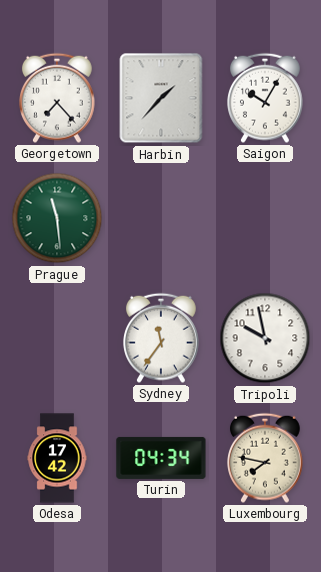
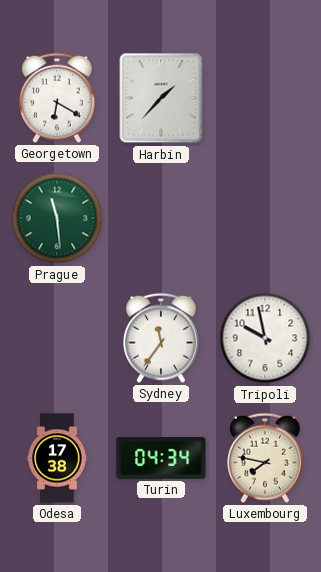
Georgetown: 7:23 -> 6:20
Saigon: 10:05 -> none
Odesa: 17:42 -> 17:38
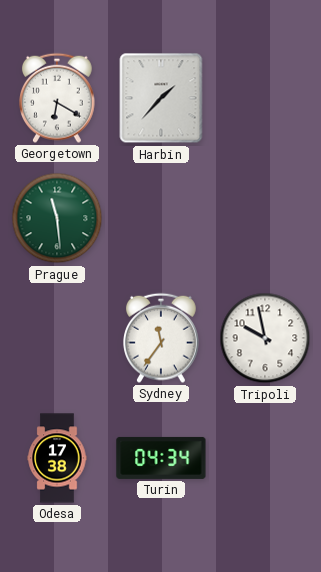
Luxembourg: 7:47 -> none
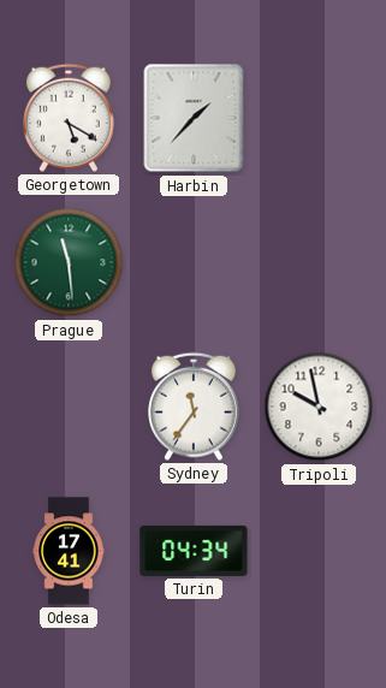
Georgetown: 6:20 -> 5:20
Odesa: 17:38 -> 17:41
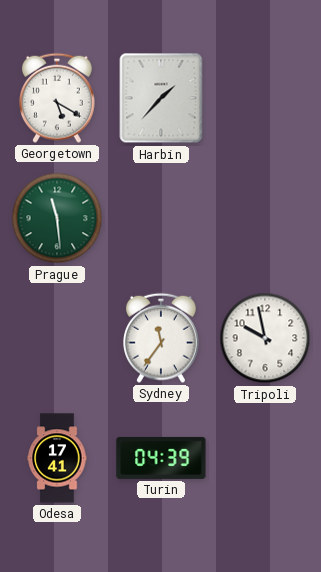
Turin: 04:34 -> 04:39
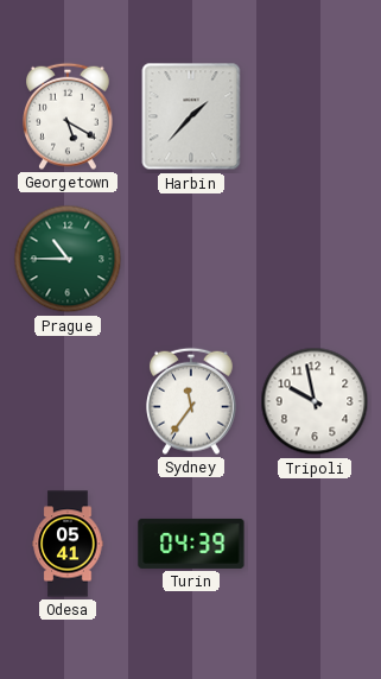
Prague: 11:29 -> 10:45
Odesa: 17:41 -> 05:41
